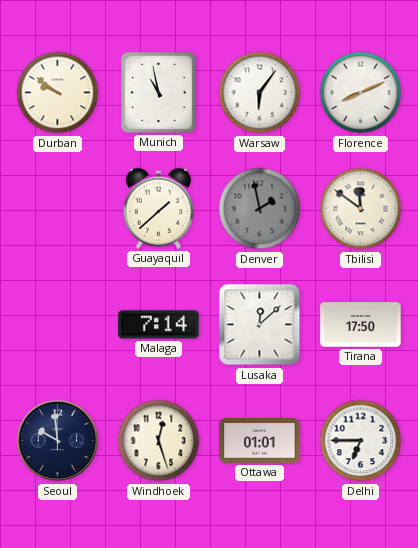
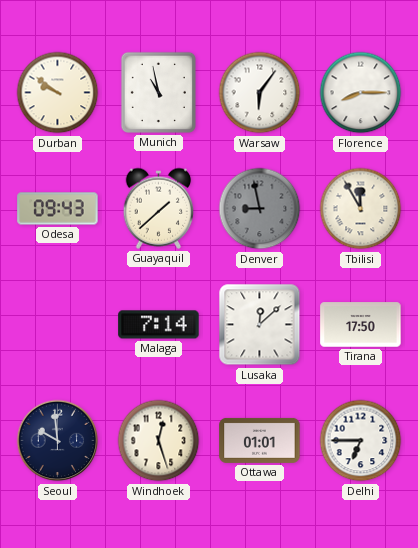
Florence: 8:11 -> 8:15
Odesa: none -> 09:43
Denver: 1:58 -> 8:58
Tbilisi: 11:51 -> 11:55
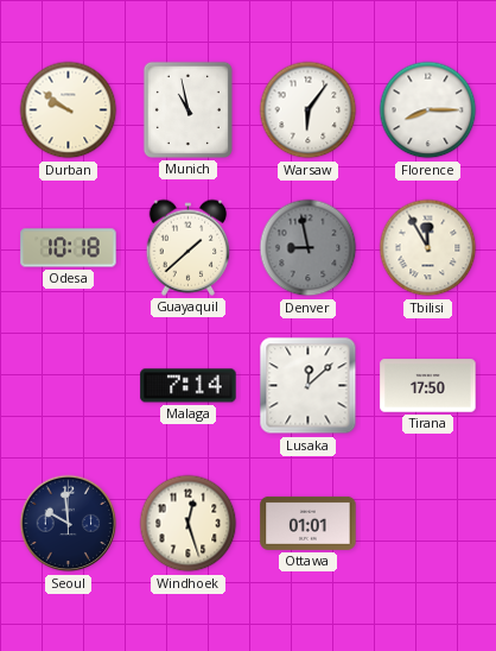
Odesa: 09:43 -> 10:18
Delhi: 6:45 -> none
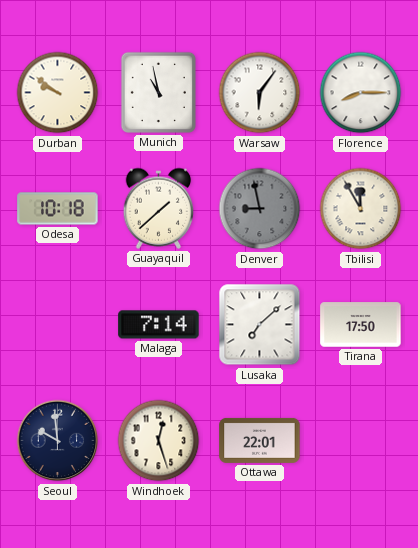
Lusaka: 12:08 -> 7:08
Ottawa: 01:01 -> 22:01
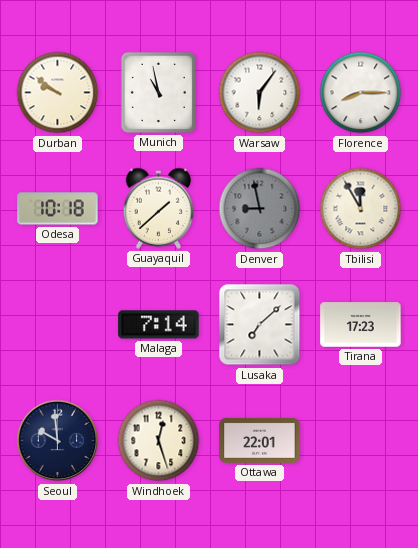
Tirana: 17:50 -> 17:23
